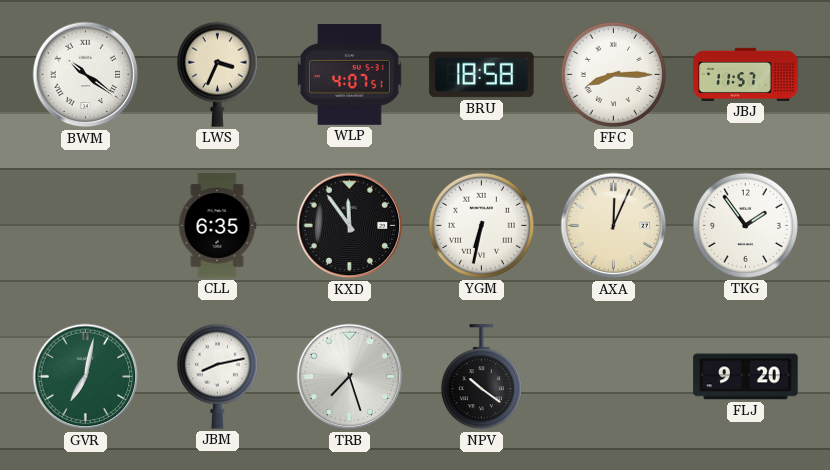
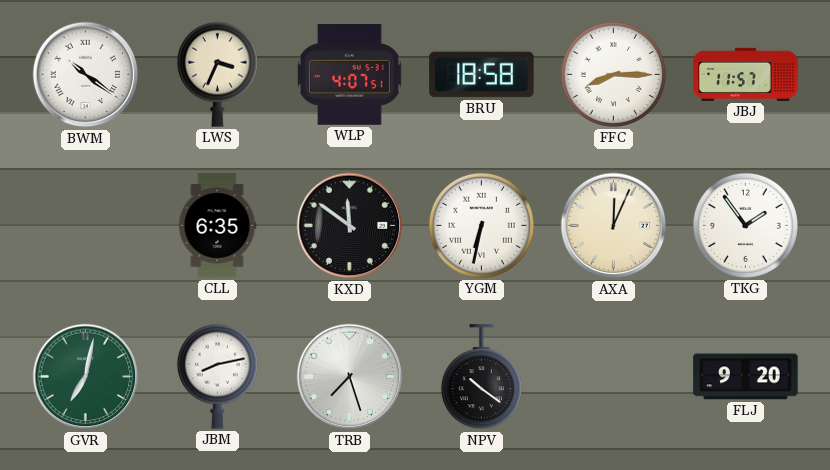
KXD: 11:54 -> 11:51
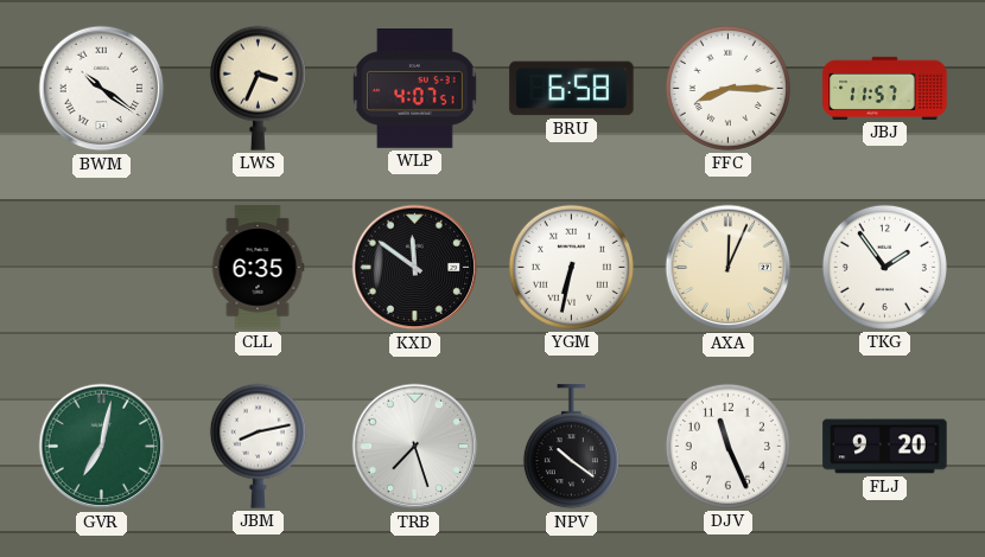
BRU: 18:58 -> 6:58
DJV: none -> 11:26
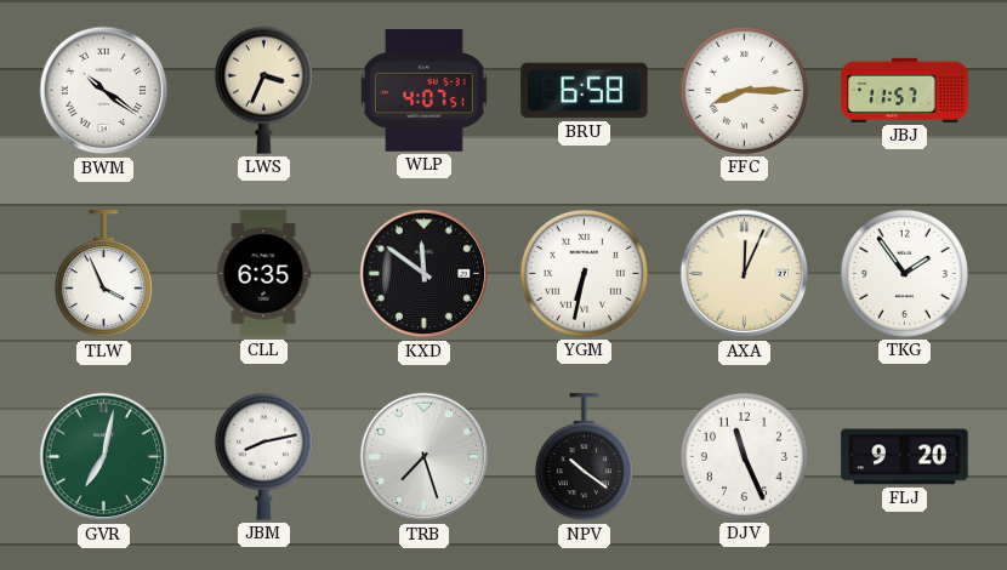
TLW: none -> 3:56
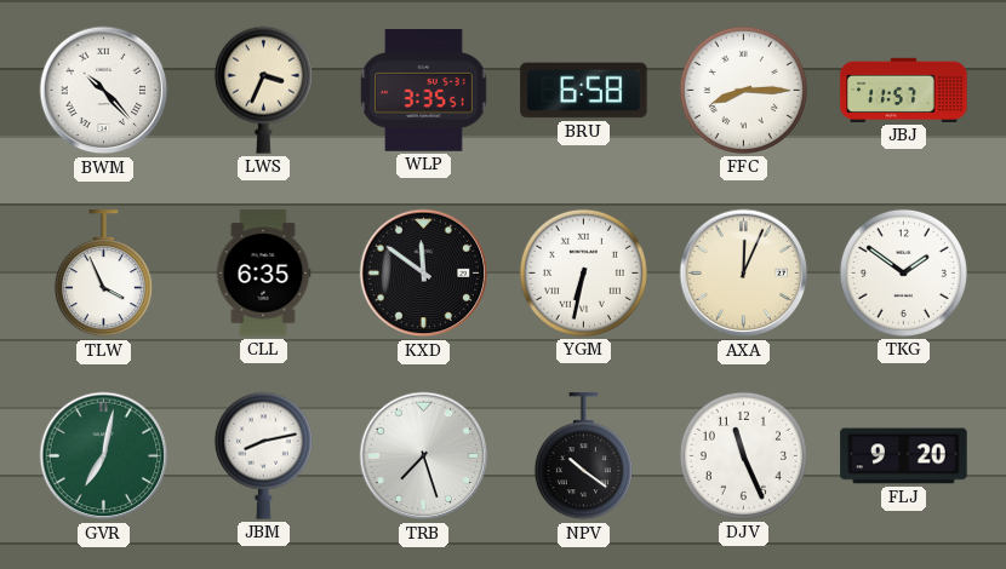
BWM: 10:21 -> 10:23
WLP: 4:07 -> 3:35
TKG: 1:54 -> 1:51
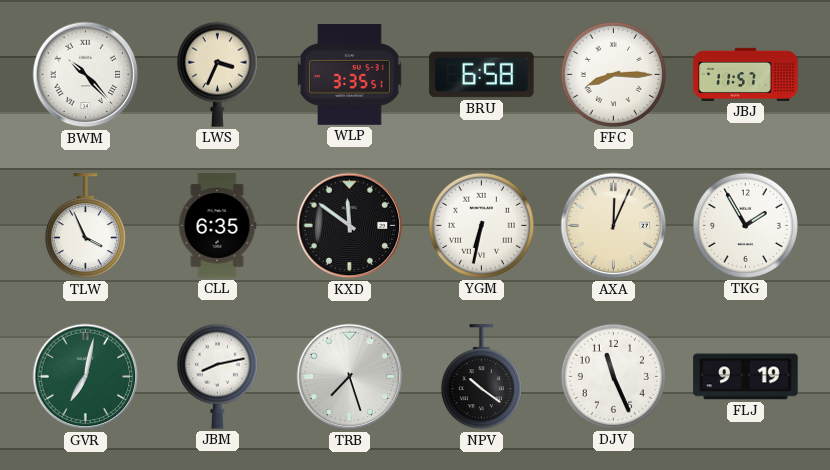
TKG: 1:51 -> 1:55
FLJ: 9:20 -> 9:19
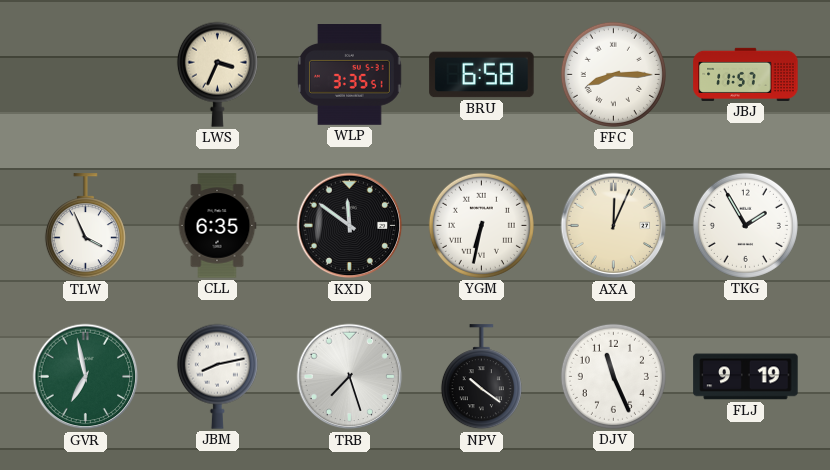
BWM: 10:23 -> none
GVR: 7:02 -> 6:58
